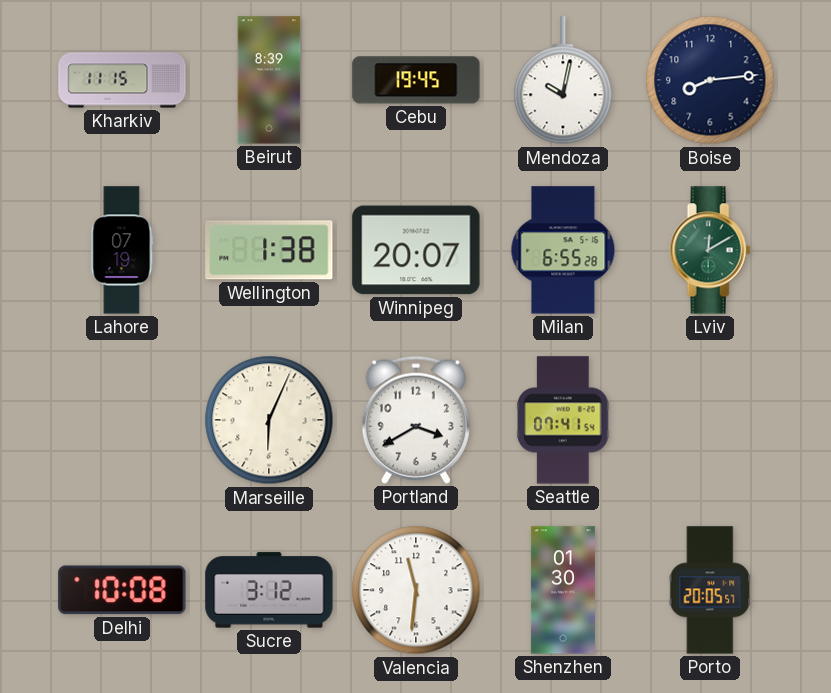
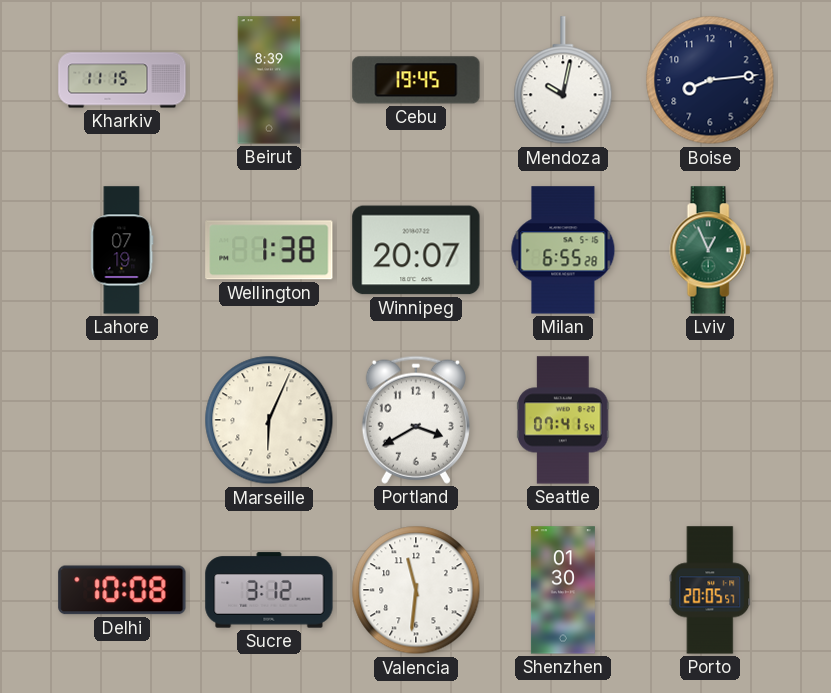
Lviv: 12:10 -> 12:56
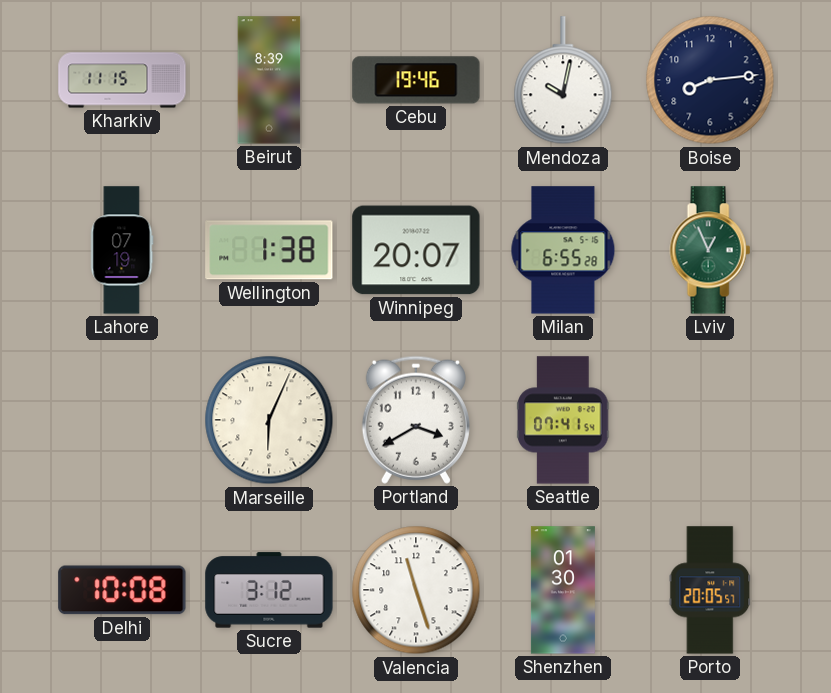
Cebu: 19:45 -> 19:46
Valencia: 11:31 -> 11:27
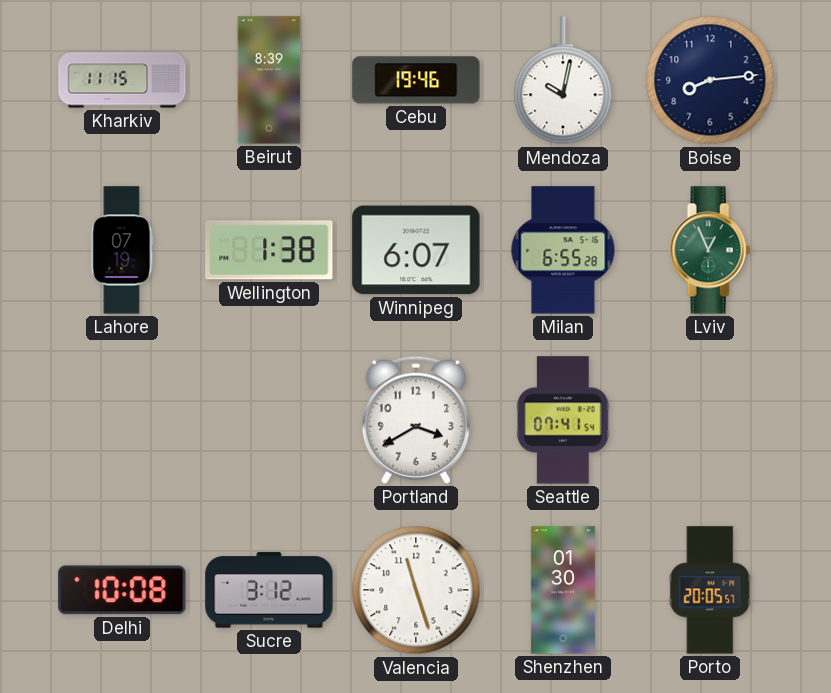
Winnipeg: 20:07 -> 6:07
Marseille: 6:04 -> none
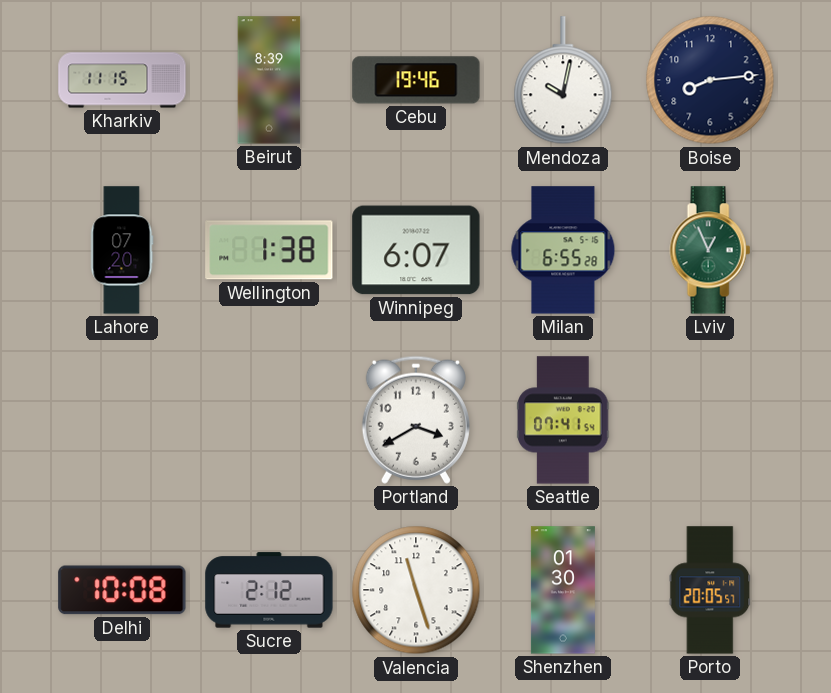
Lahore: 07:19 -> 07:20
Sucre: 3:12 -> 2:12
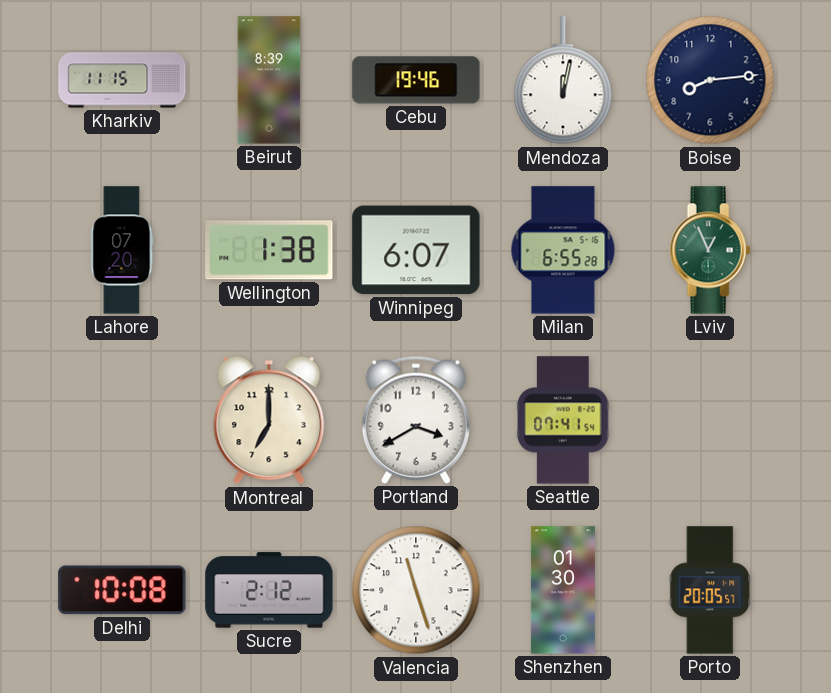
Mendoza: 10:02 -> 12:02
Montreal: none -> 7:00
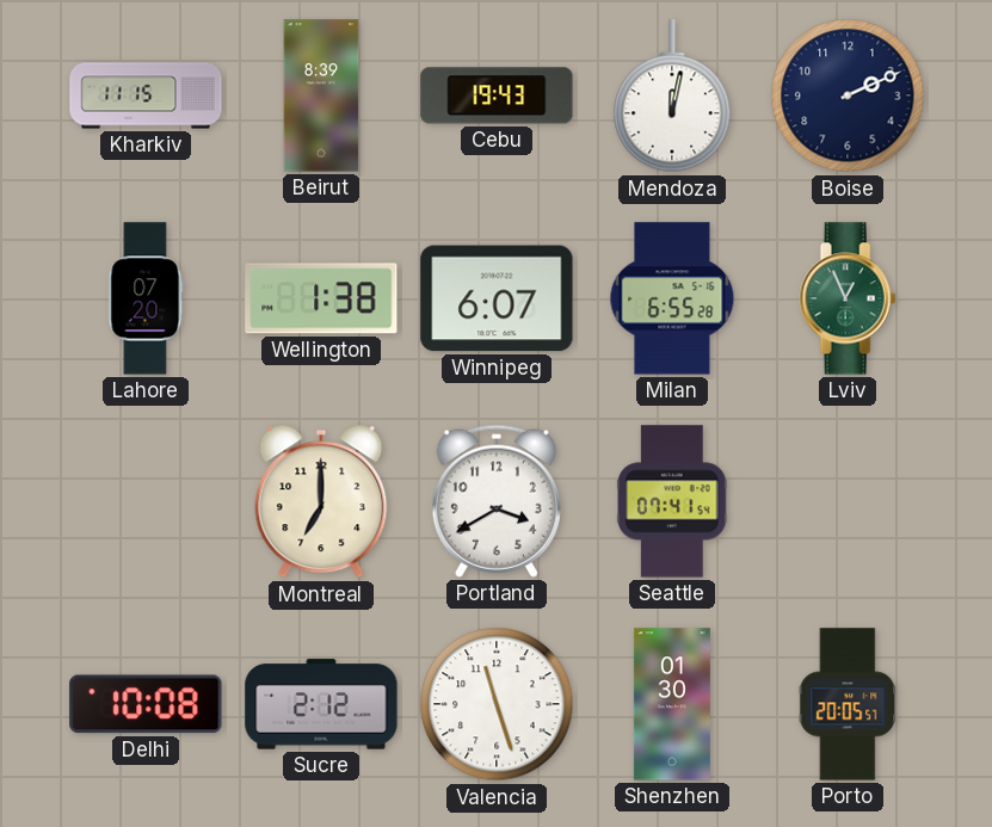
Cebu: 19:46 -> 19:43
Boise: 8:14 -> 2:11
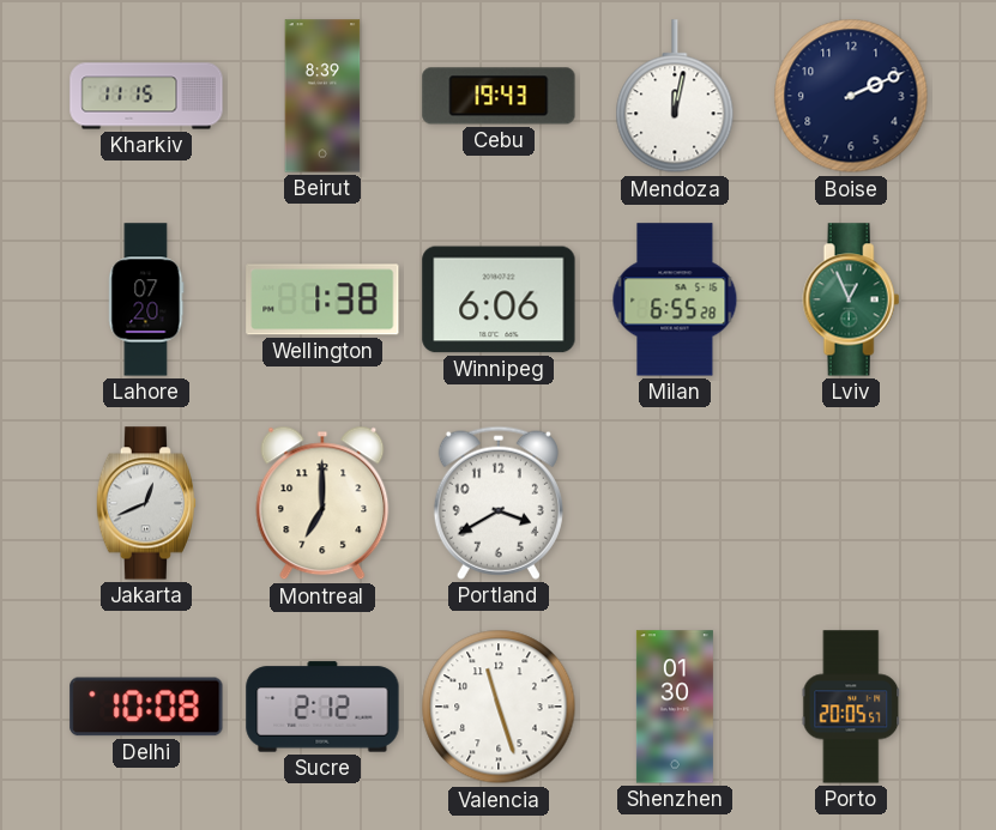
Winnipeg: 6:07 -> 6:06
Jakarta: none -> 12:41
Seattle: 07:41 -> none
